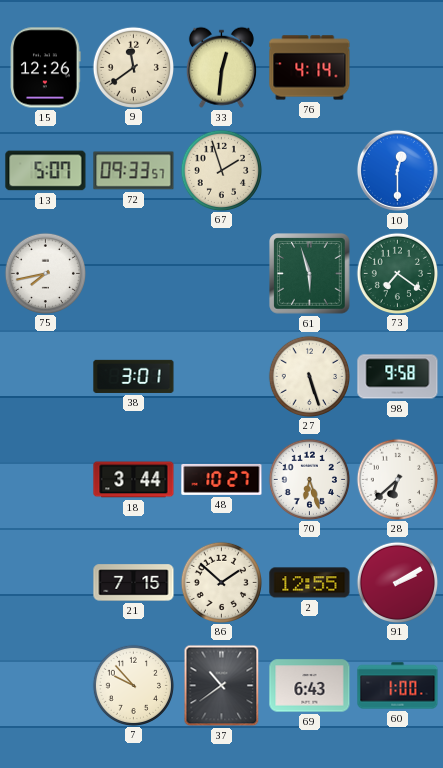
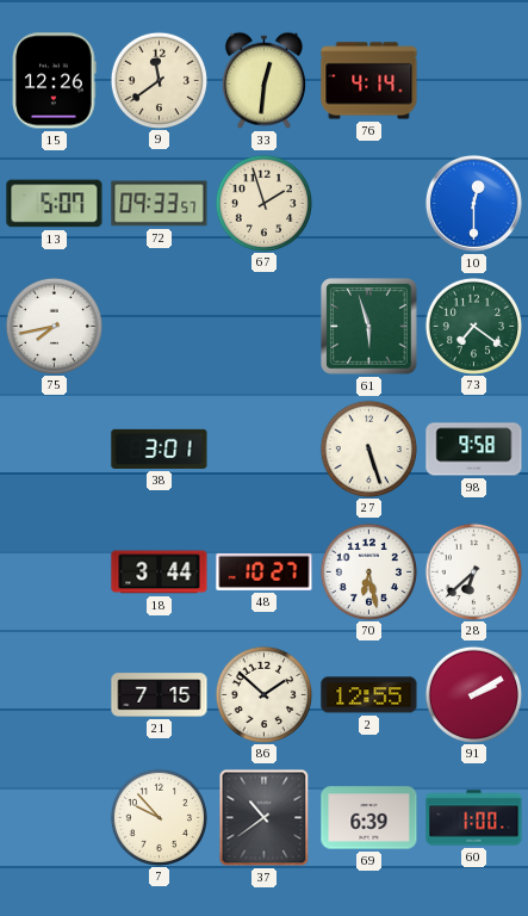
70: 6:27 -> 6:28
69: 6:43 -> 6:39
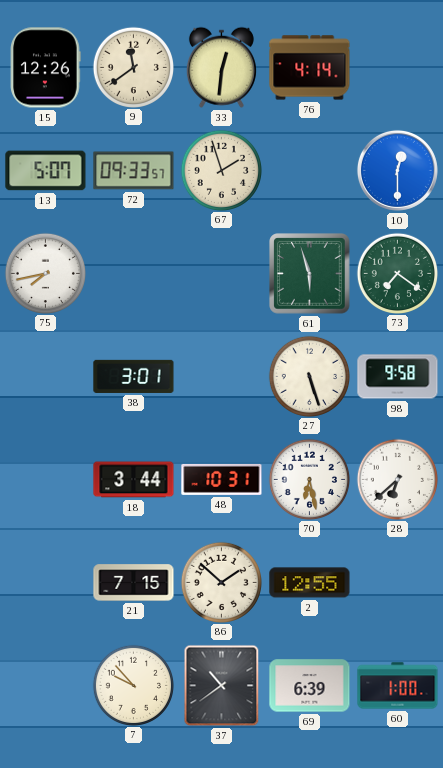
48: 10:27 -> 10:31
91: 2:10 -> none
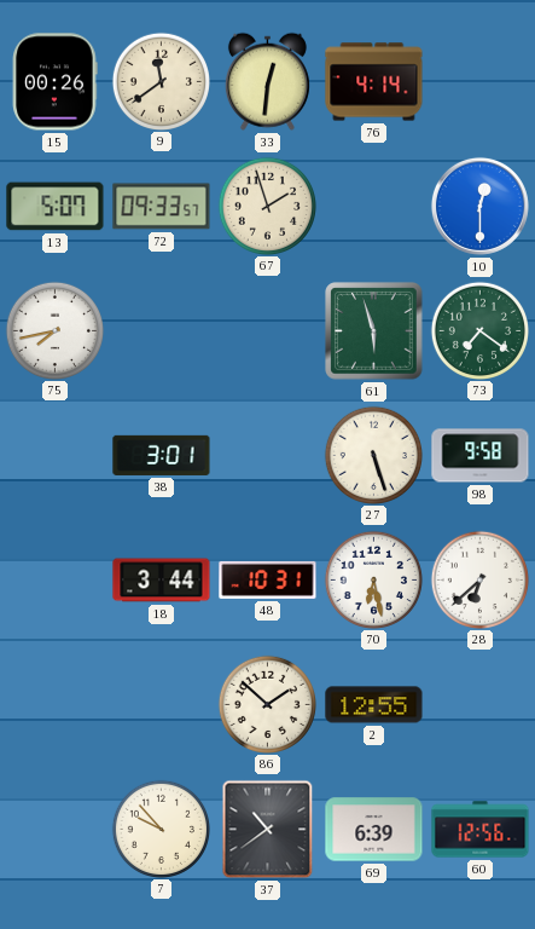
15: 12:26 -> 00:26
21: 7:15 -> none
60: 1:00 -> 12:56
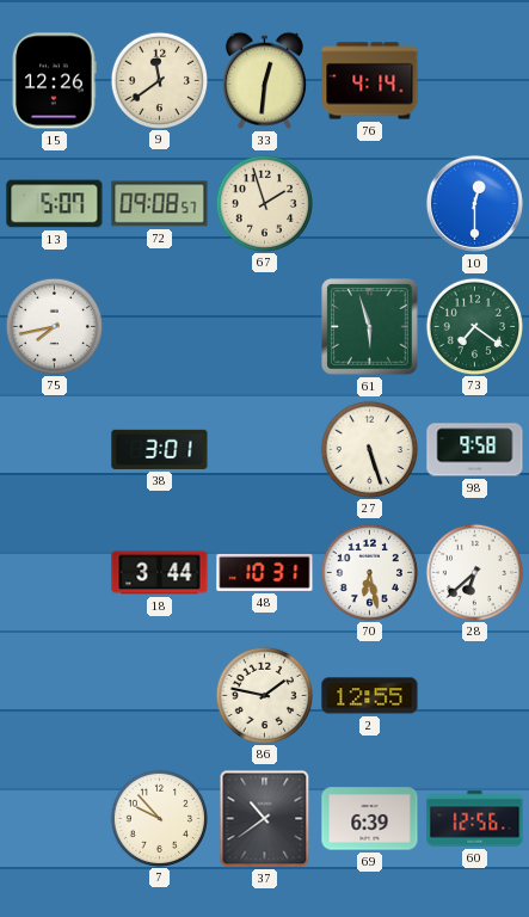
15: 00:26 -> 12:26
72: 09:33 -> 09:08
86: 1:52 -> 1:47
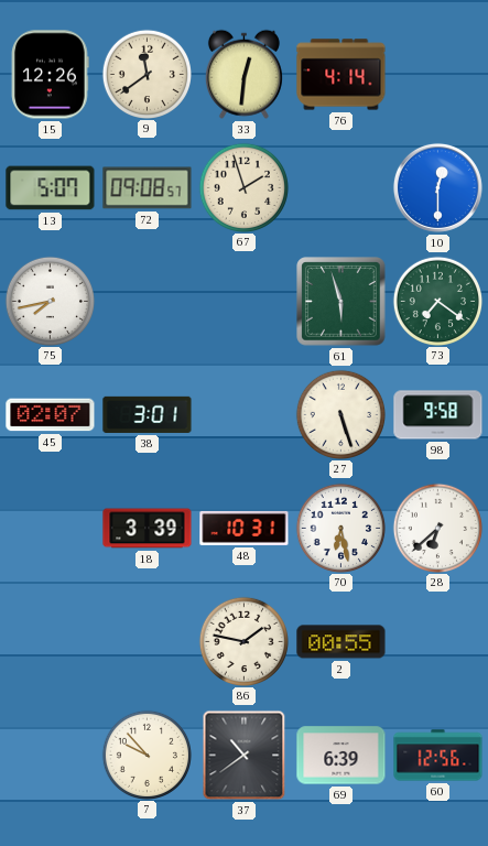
45: none -> 02:07
18: 3:44 -> 3:39
2: 12:55 -> 00:55
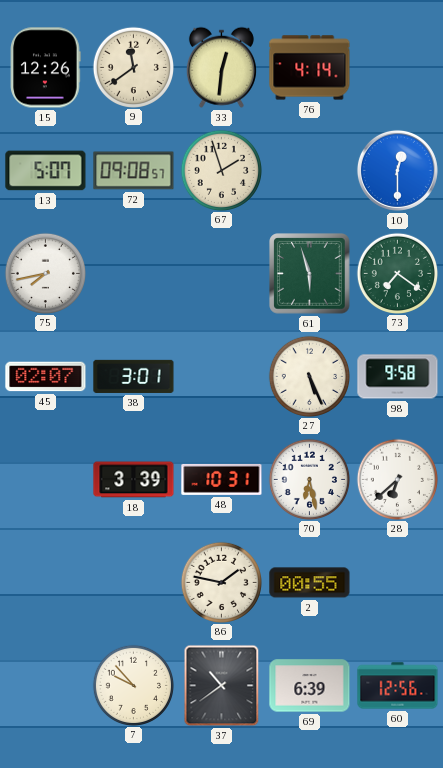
27: 5:27 -> 5:26
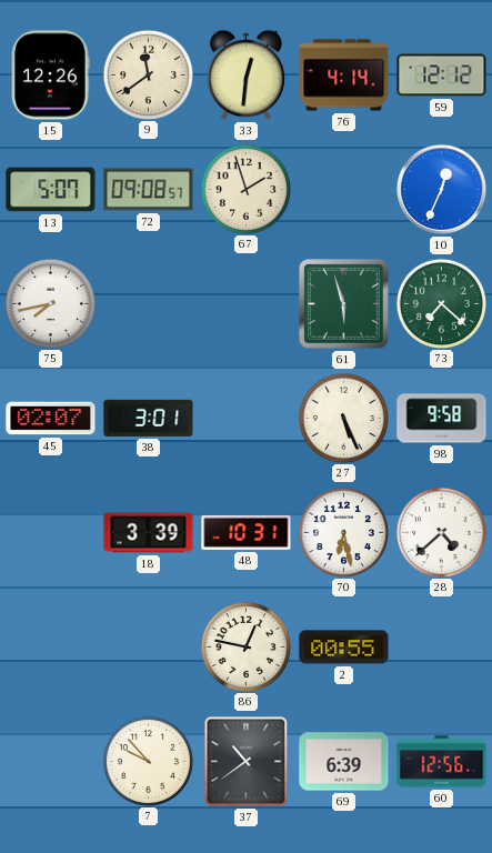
59: none -> 12:12
10: 12:30 -> 12:34
73: 7:21 -> 7:22
28: 6:38 -> 4:38
86: 1:47 -> 12:47
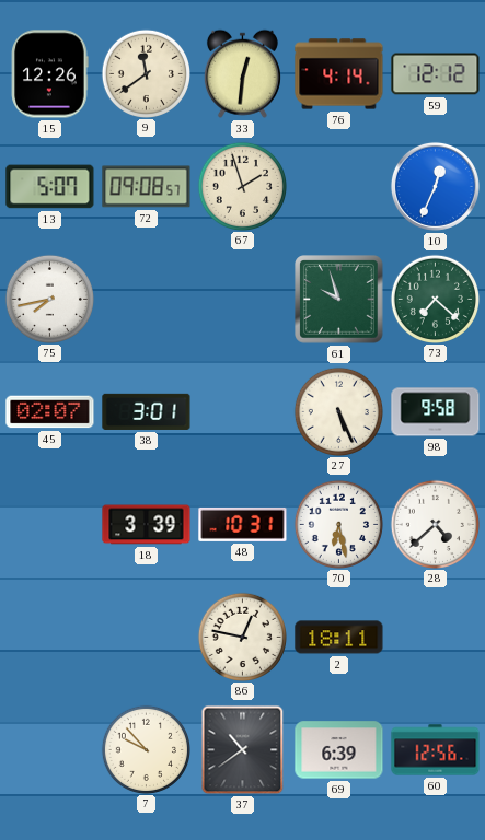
61: 5:57 -> 9:57
2: 00:55 -> 18:11
